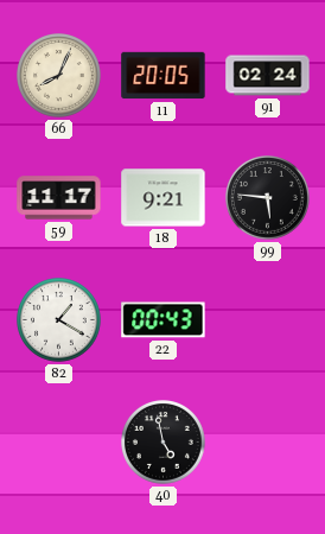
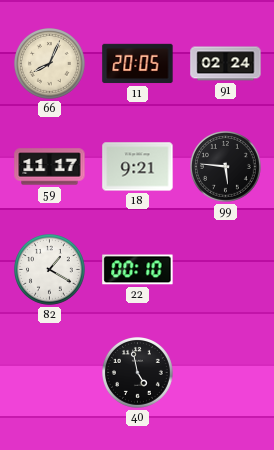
22: 00:43 -> 00:10
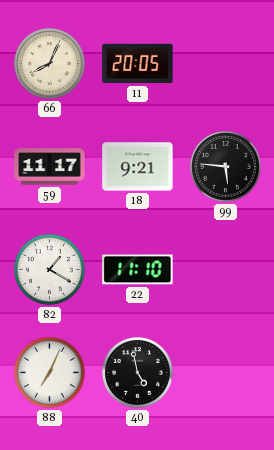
91: 02:24 -> none
22: 00:10 -> 11:10
88: none -> 7:04
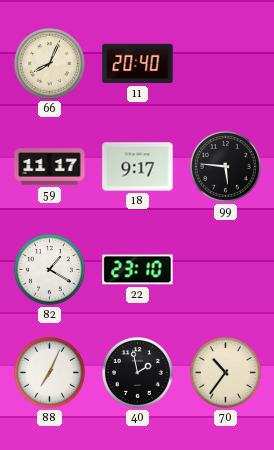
11: 20:05 -> 20:40
18: 9:21 -> 9:17
22: 11:10 -> 23:10
40: 4:58 -> 1:58
70: none -> 10:36
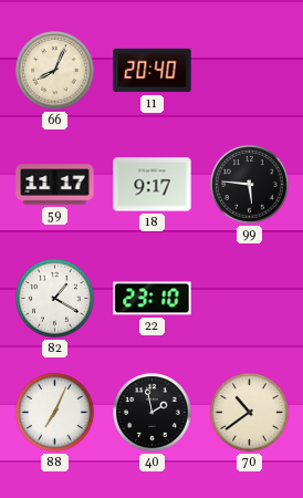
70: 10:36 -> 10:39
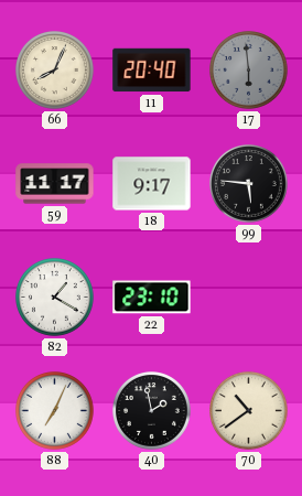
17: none -> 5:59
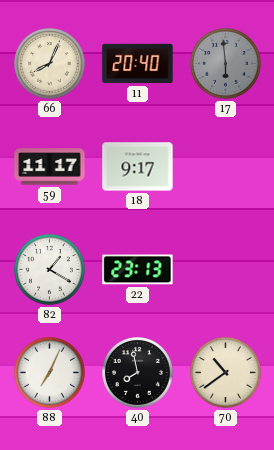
99: 5:46 -> none
22: 23:10 -> 23:13
40: 1:58 -> 7:58
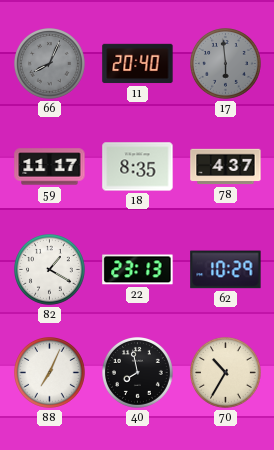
66 dial: cream -> grey
18: 9:17 -> 8:35
78: none -> 4:37
62: none -> 10:29
70: 10:39 -> 10:35
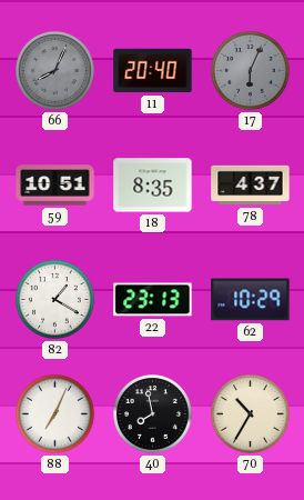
17: 5:59 -> 6:04
59: 11:17 -> 10:51
